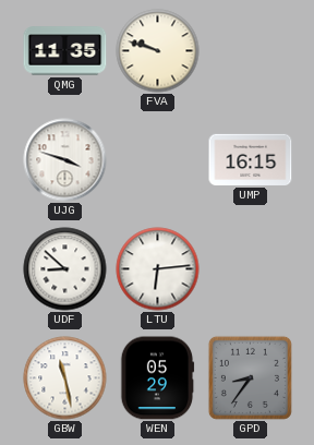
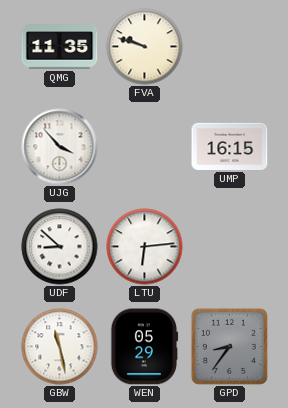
UJG: 3:48 -> 3:53
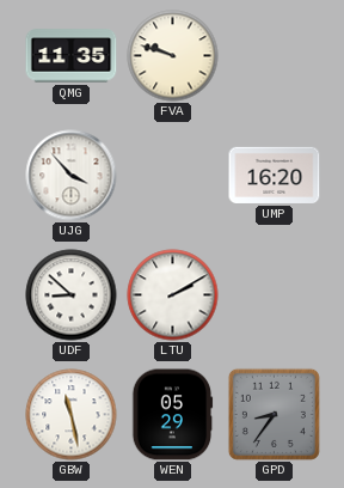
UMP: 16:15 -> 16:20
LTU: 6:14 -> 2:10
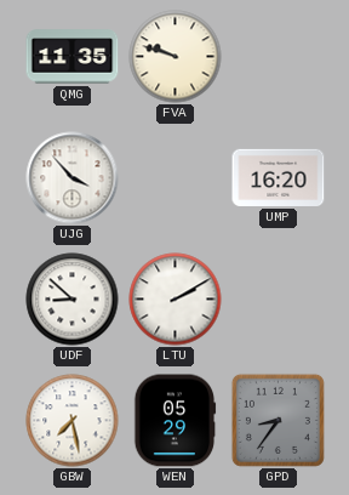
GBW: 11:28 -> 7:28
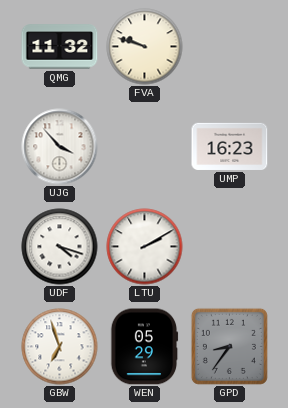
QMG: 11:35 -> 11:32
UMP: 16:20 -> 16:23
UDF: 8:52 -> 4:18
GBW: 7:28 -> 6:57
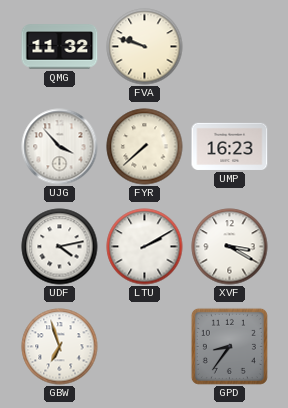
FYR: none -> 7:38
UDF: 4:18 -> 4:13
XVF: none -> 3:20
WEN: 05:29 -> none
